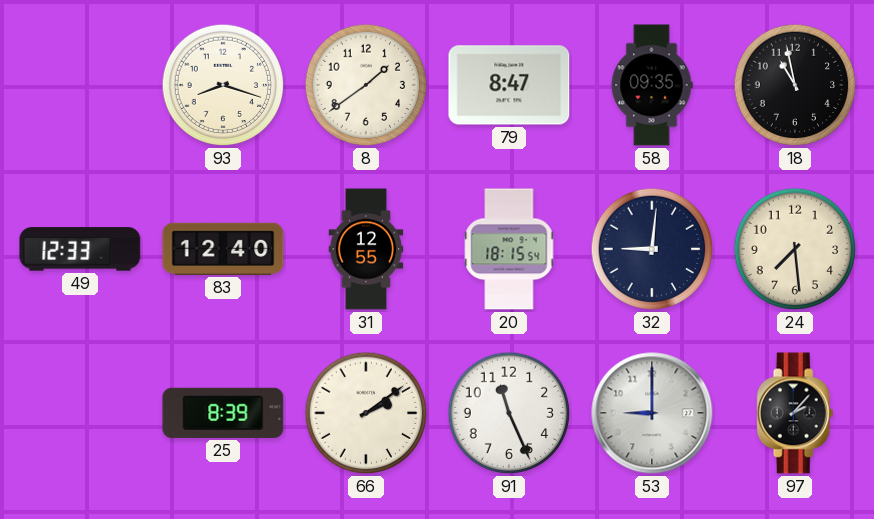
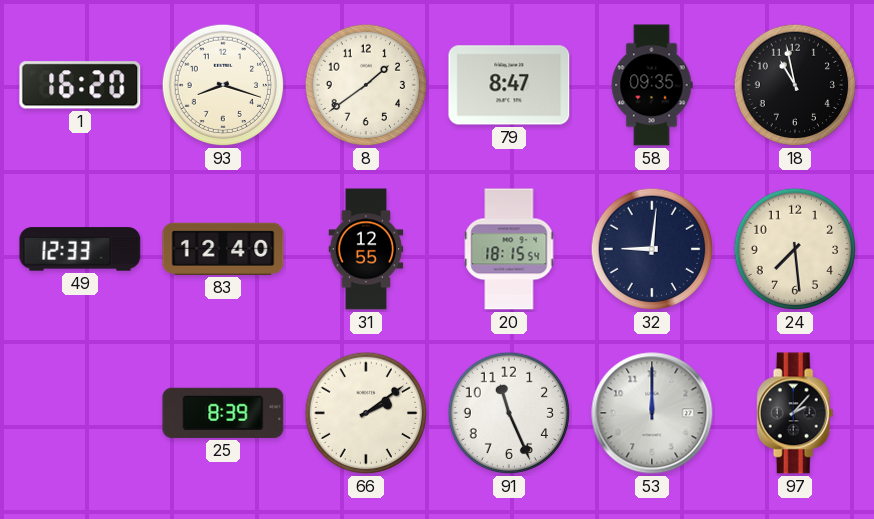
1: none -> 16:20
53: 9:00 -> 12:00
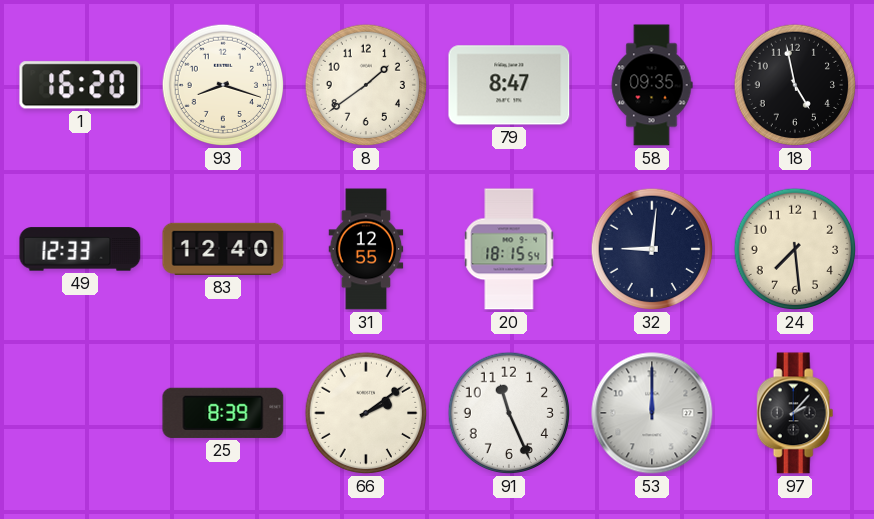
18: 10:58 -> 4:58
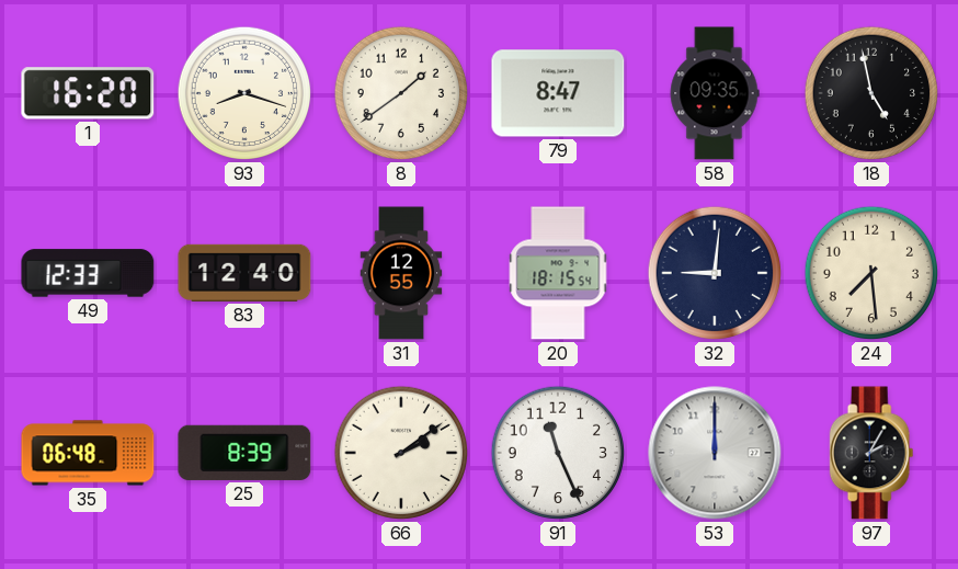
35: none -> 06:48
97: 2:07 -> 2:05
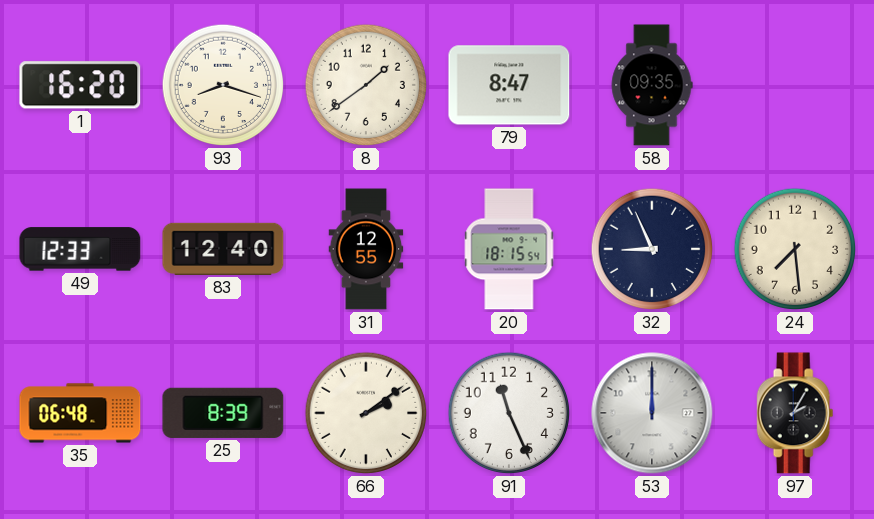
18: 4:58 -> none
32: 9:01 -> 8:56
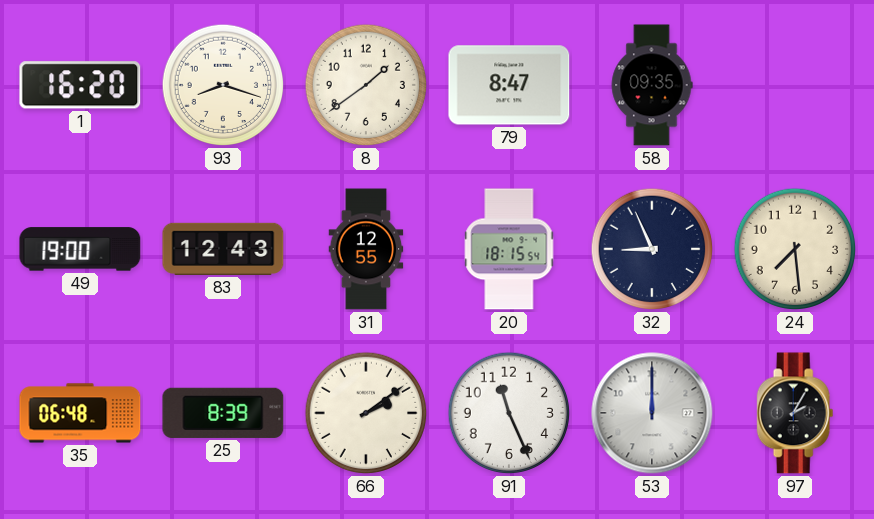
49: 12:33 -> 19:00
83: 12:40 -> 12:43
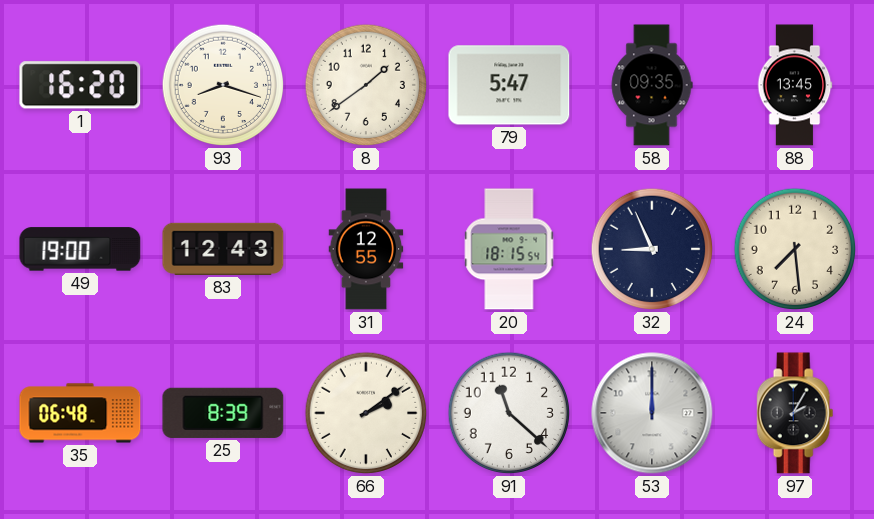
79: 8:47 -> 5:47
88: none -> 13:45
91: 11:26 -> 11:22
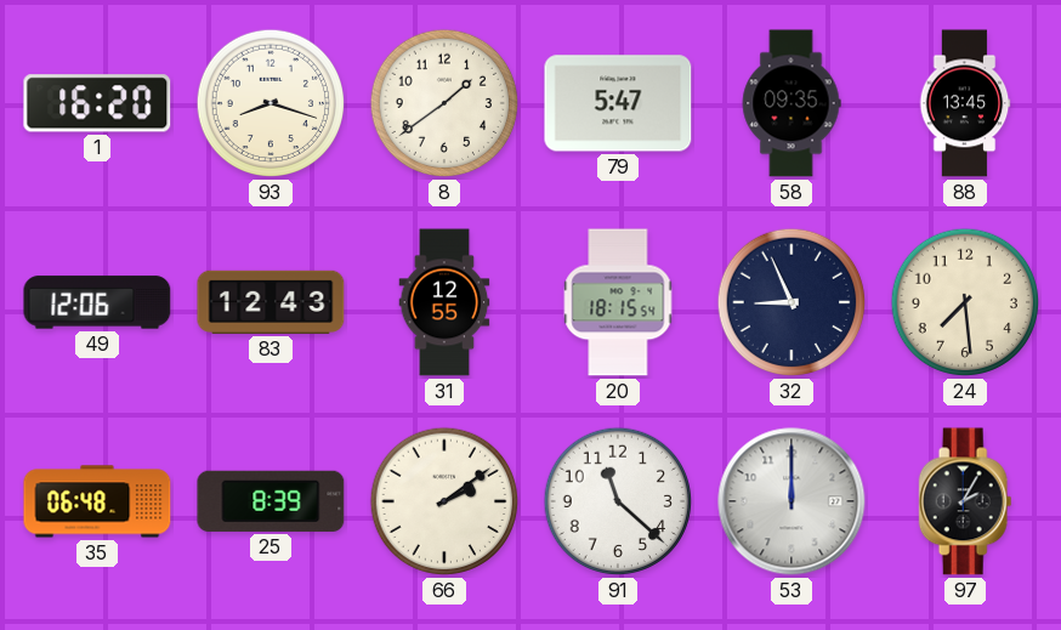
49: 19:00 -> 12:06
